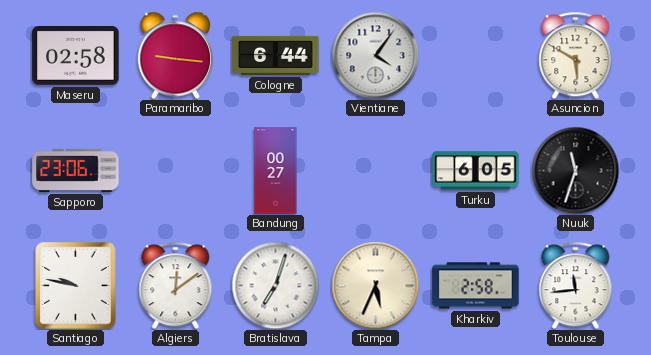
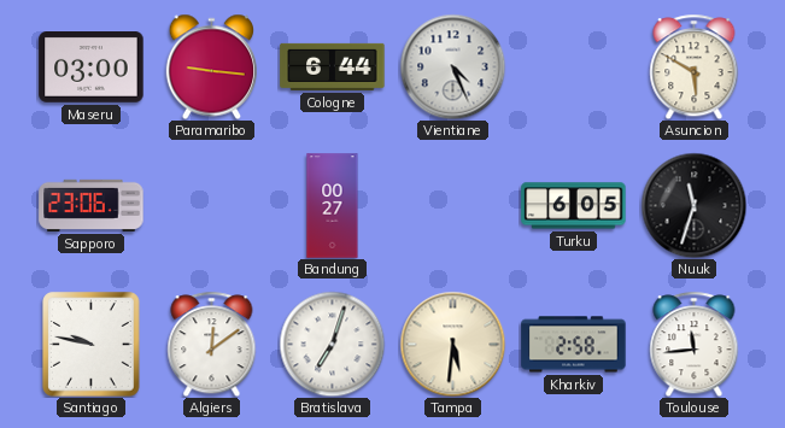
Maseru: 02:58 -> 03:00
Vientiane: 4:06 -> 4:26
Tampa: 5:34 -> 5:31
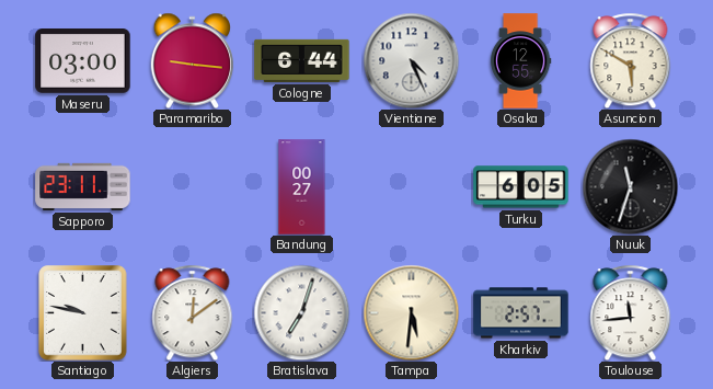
Osaka: none -> 12:55
Sapporo: 23:06 -> 23:11
Kharkiv: 2:58 -> 2:57
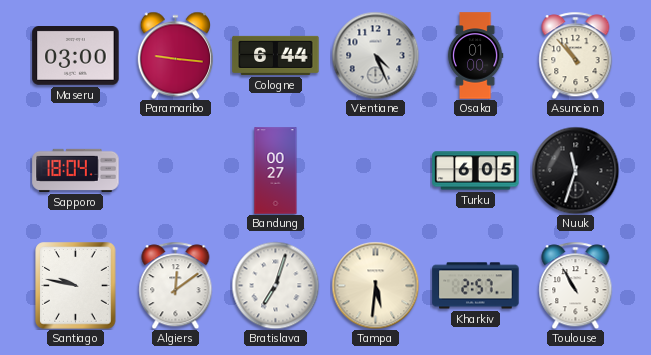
Osaka: 12:55 -> 01:00
Asuncion: 5:50 -> 10:53
Sapporo: 23:11 -> 18:04
Toulouse: 11:44 -> 10:55
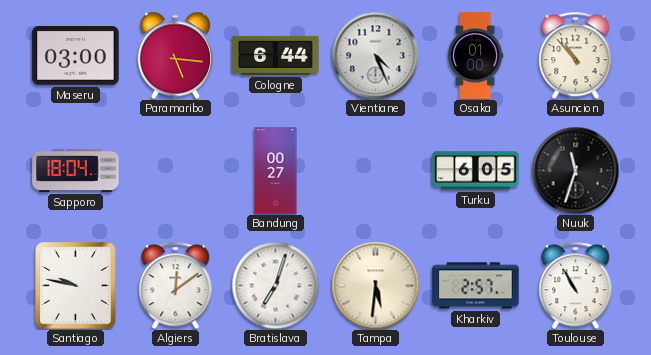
Paramaribo: 9:16 -> 5:16
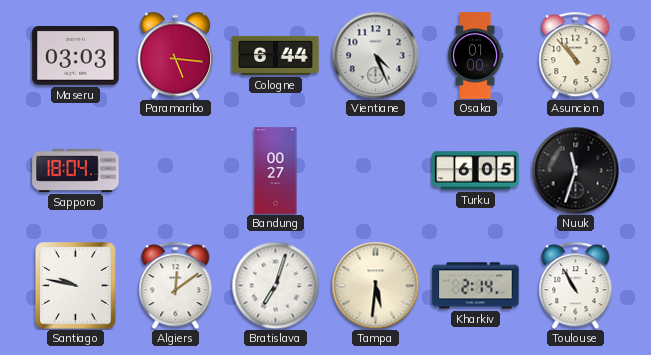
Maseru: 03:00 -> 03:03
Kharkiv: 2:57 -> 2:14
